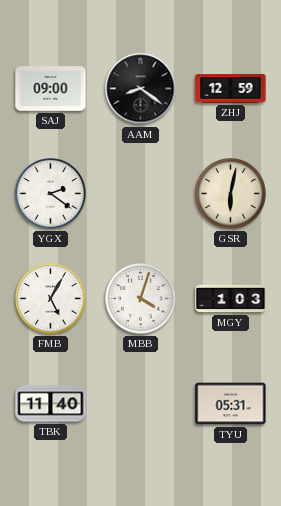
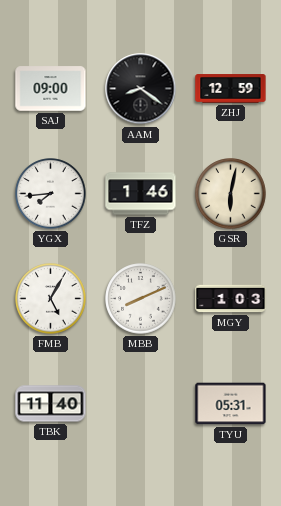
YGX: 2:21 -> 7:44
TFZ: none -> 1:46
MBB: 4:03 -> 8:11
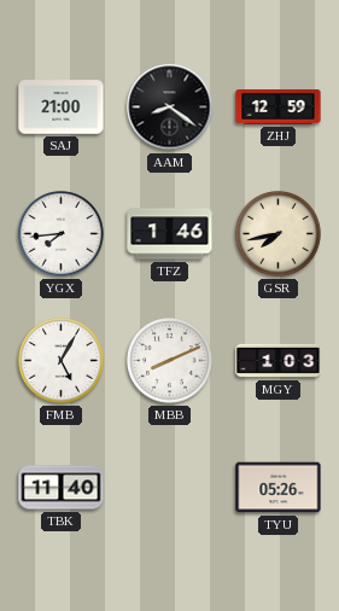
SAJ: 09:00 -> 21:00
GSR: 6:02 -> 7:43
TYU: 05:31 -> 05:26
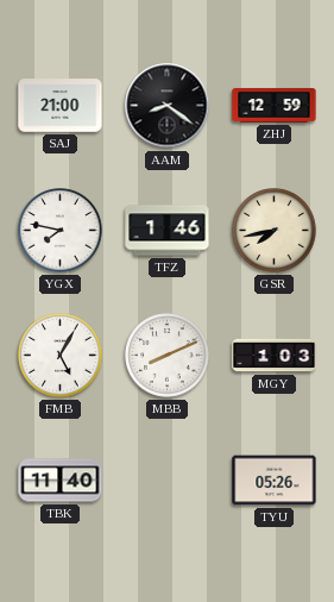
YGX: 7:44 -> 7:47
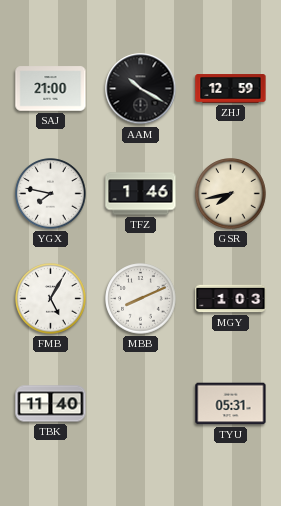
AAM: 8:21 -> 10:20
TYU: 05:26 -> 05:31
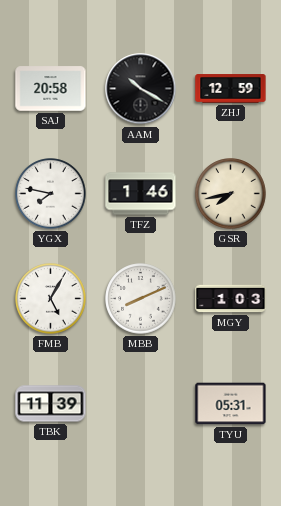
SAJ: 21:00 -> 20:58
TBK: 11:40 -> 11:39
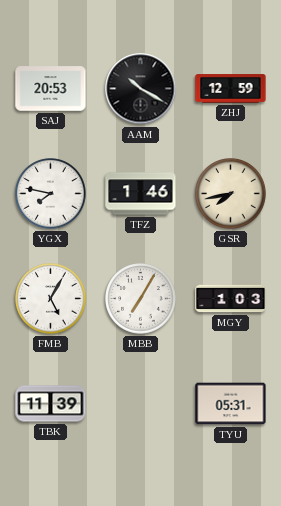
SAJ: 20:58 -> 20:53
MBB: 8:11 -> 7:05
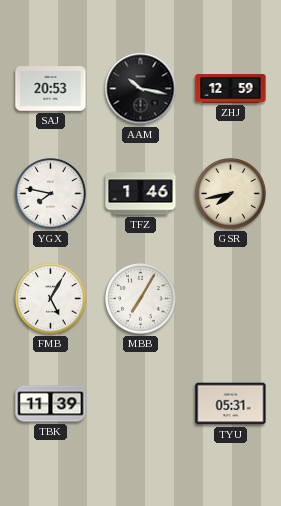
AAM: 10:20 -> 10:17
MGY: 1:03 -> none
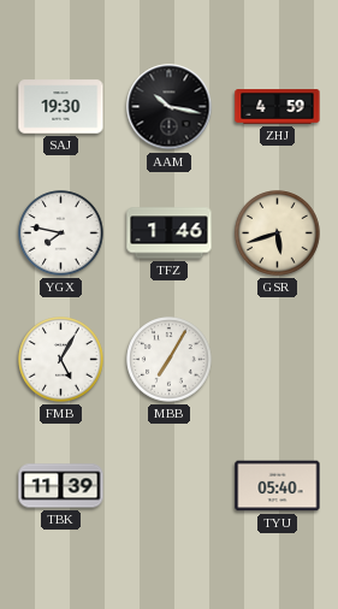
SAJ: 20:53 -> 19:30
ZHJ: 12:59 -> 4:59
GSR: 7:43 -> 5:42
TYU: 05:31 -> 05:40
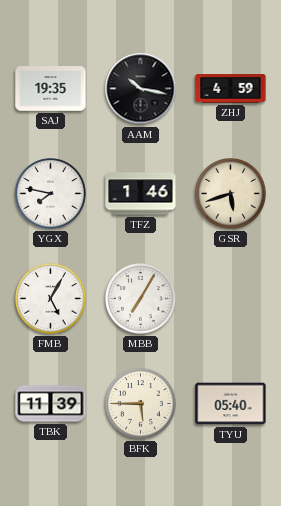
SAJ: 19:30 -> 19:35
BFK: none -> 5:45
